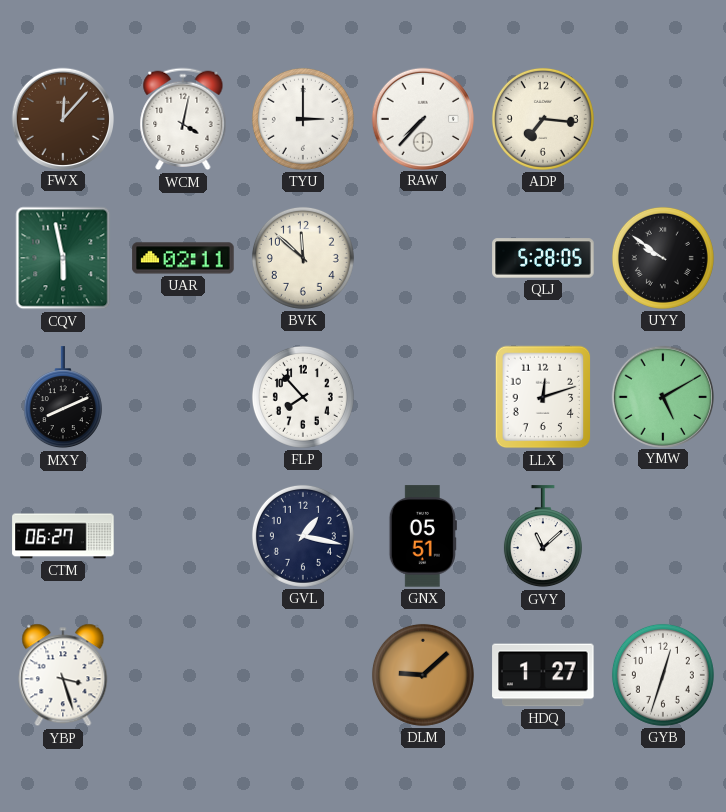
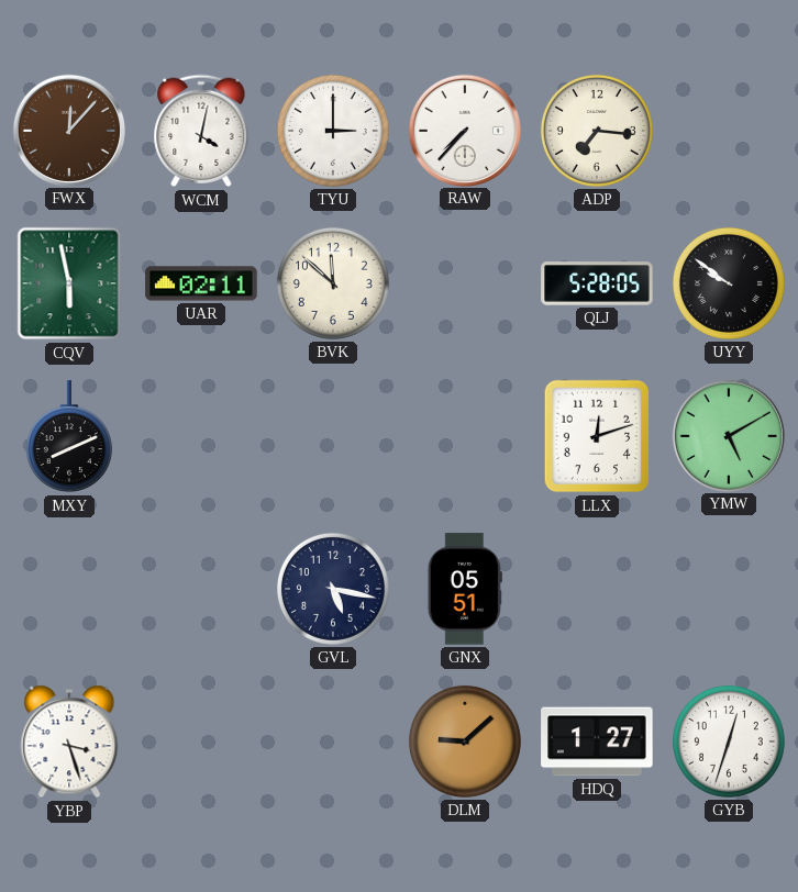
FLP: 7:53 -> none
CTM: 06:27 -> none
GVL: 1:17 -> 5:17
GVY: 11:08 -> none
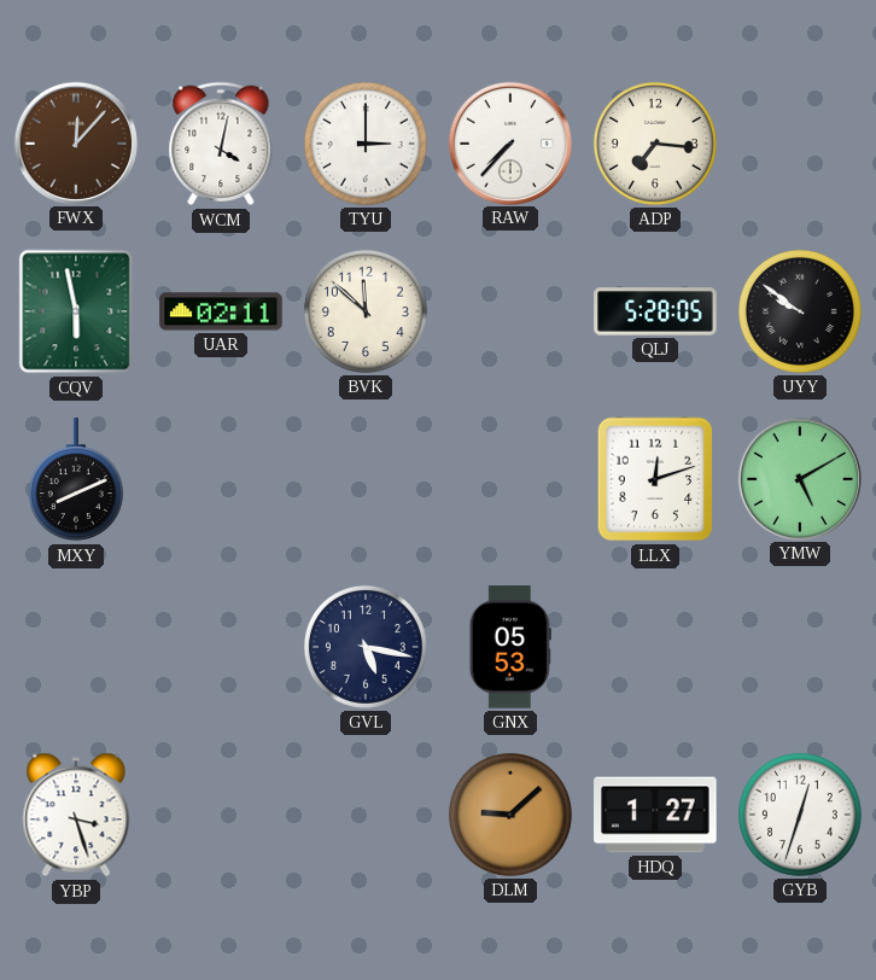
GNX: 05:51 -> 05:53
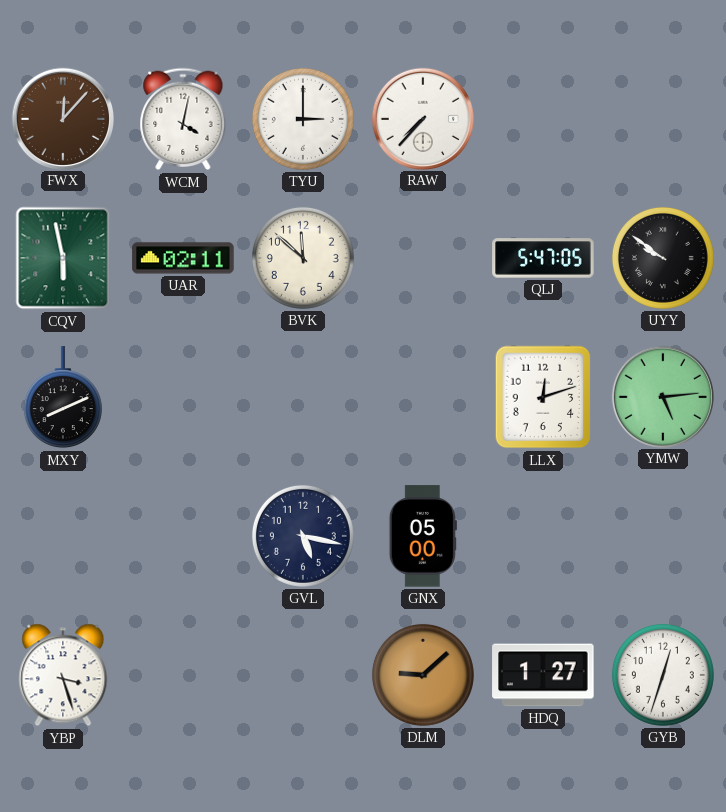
ADP: 7:16 -> none
QLJ: 5:28 -> 5:47
YMW: 5:10 -> 5:14
GNX: 05:53 -> 05:00
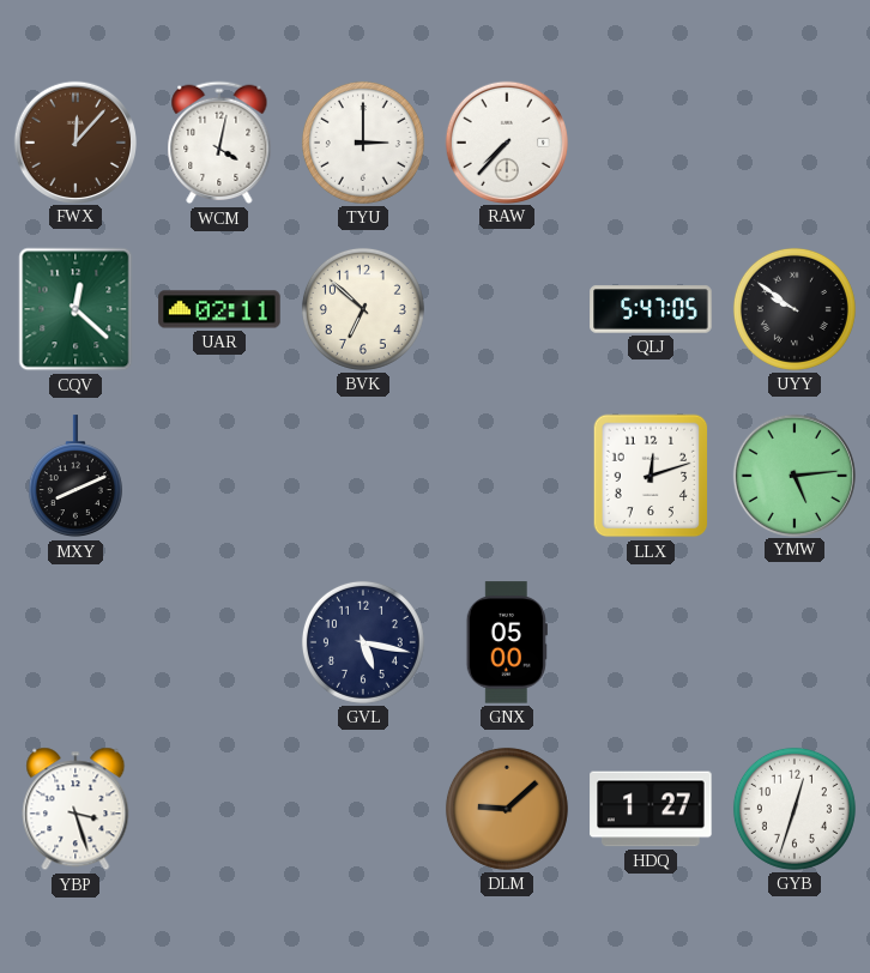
CQV: 5:58 -> 12:22
BVK: 11:52 -> 6:52
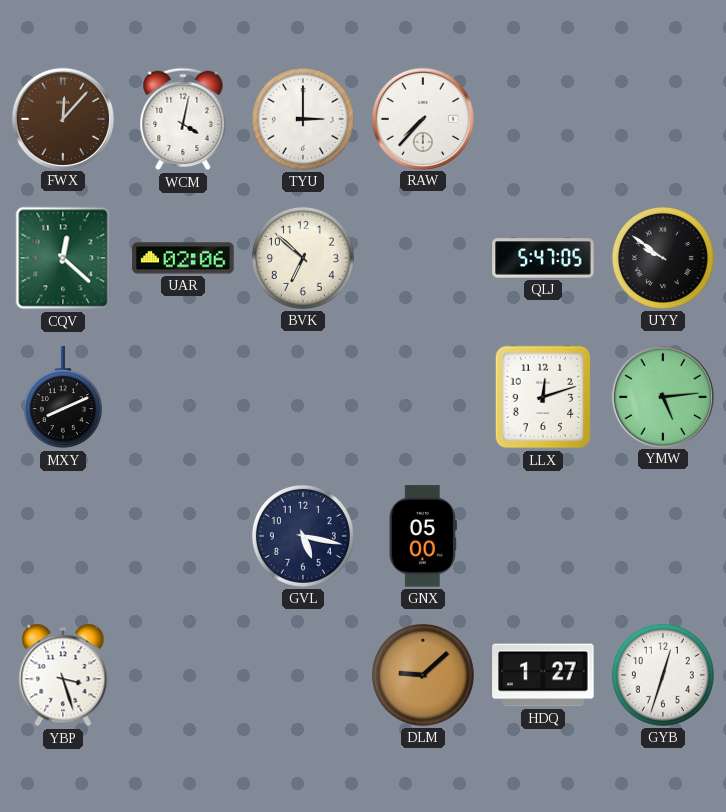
UAR: 02:11 -> 02:06
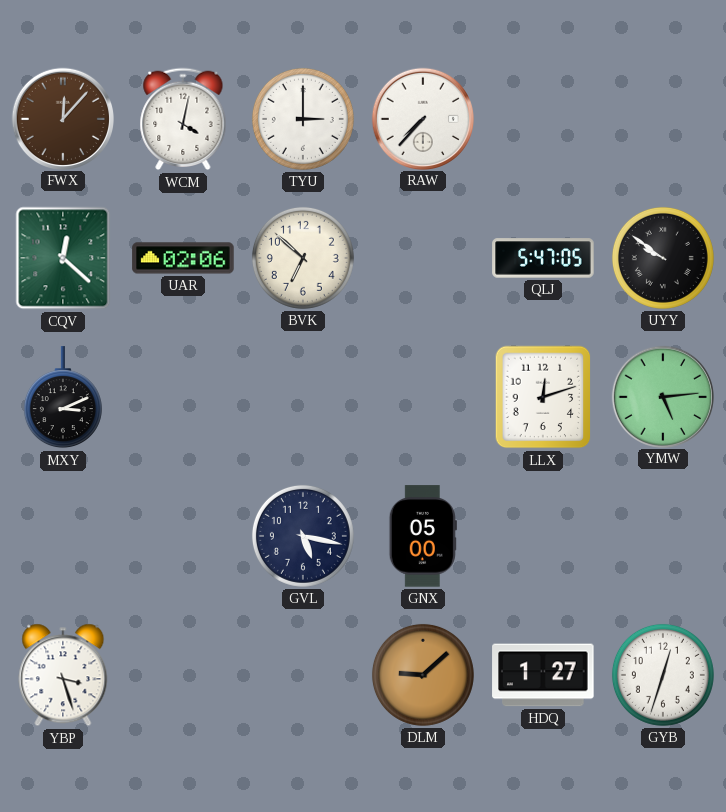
MXY: 8:11 -> 3:11
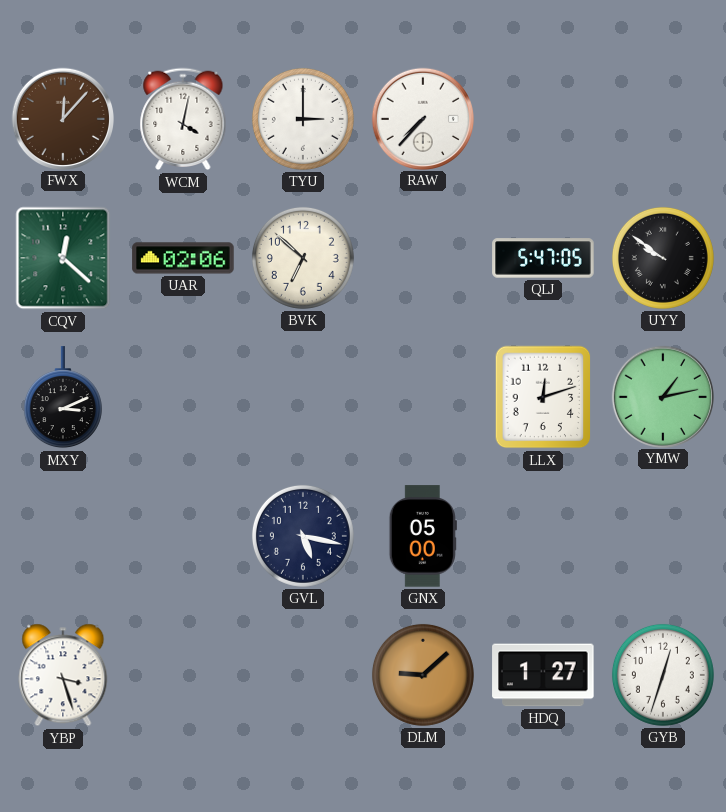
YMW: 5:14 -> 1:13
